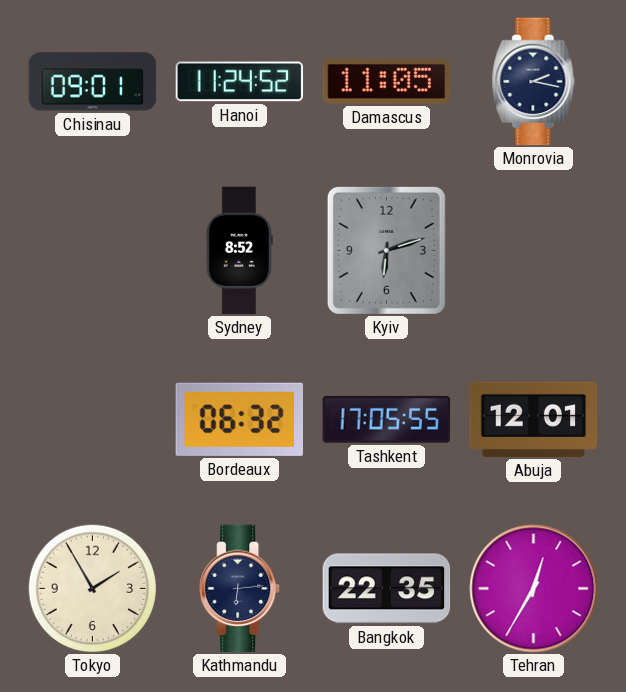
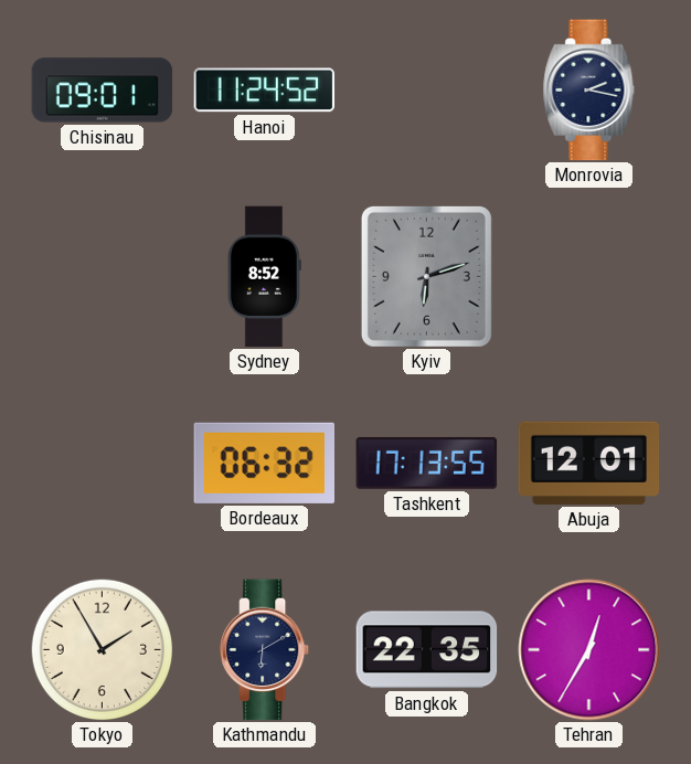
Damascus: 11:05 -> none
Tashkent: 17:05 -> 17:13
Kathmandu: 6:14 -> 6:10
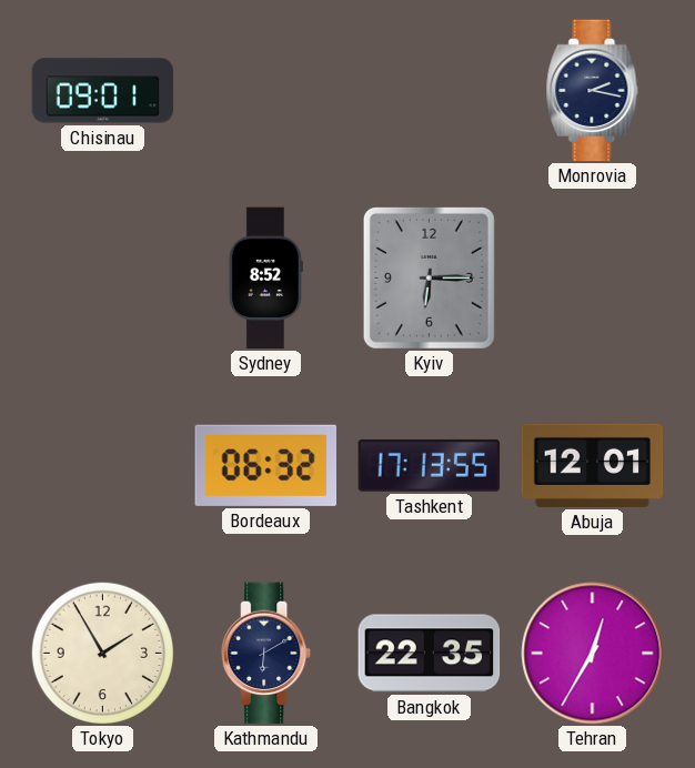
Hanoi: 11:24 -> none
Kyiv: 6:12 -> 6:15
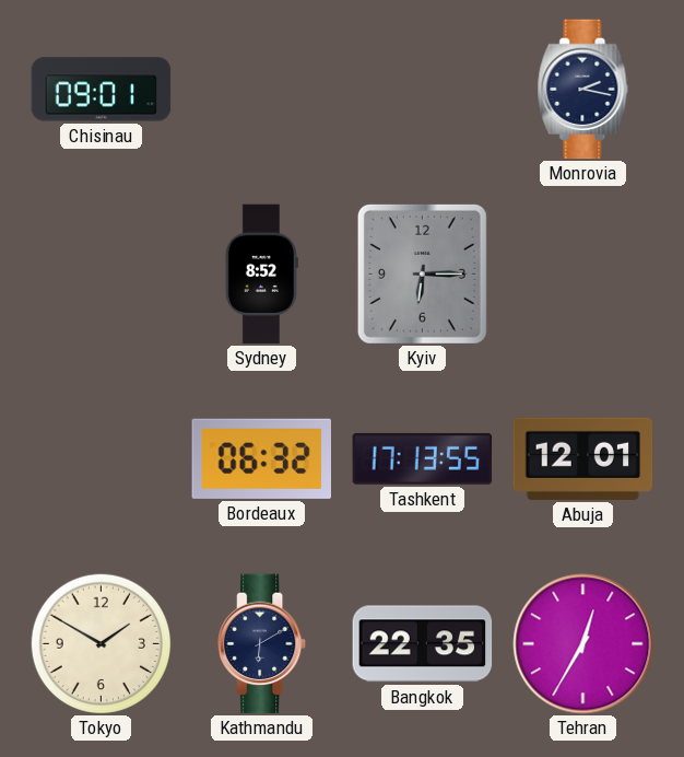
Tokyo: 1:55 -> 1:50
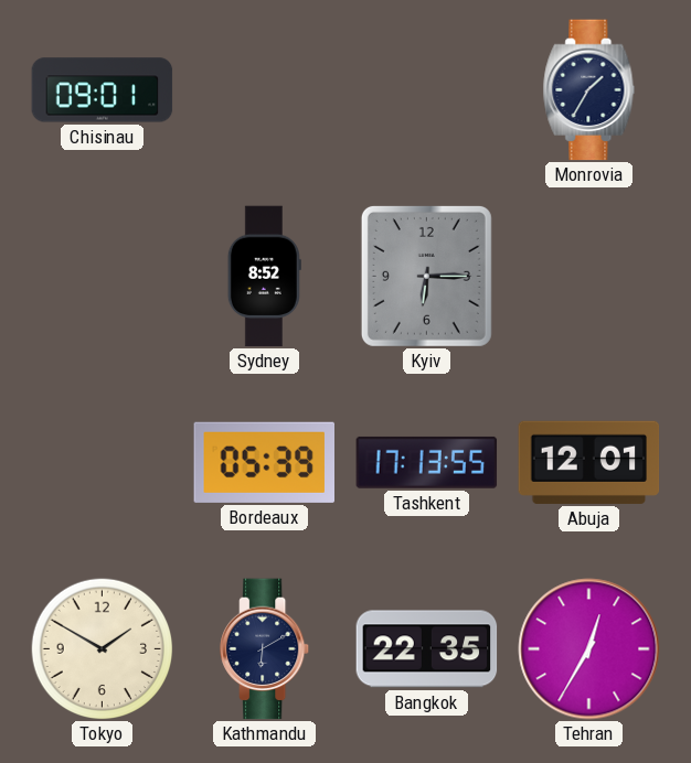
Monrovia: 2:17 -> 1:35
Bordeaux: 06:32 -> 05:39
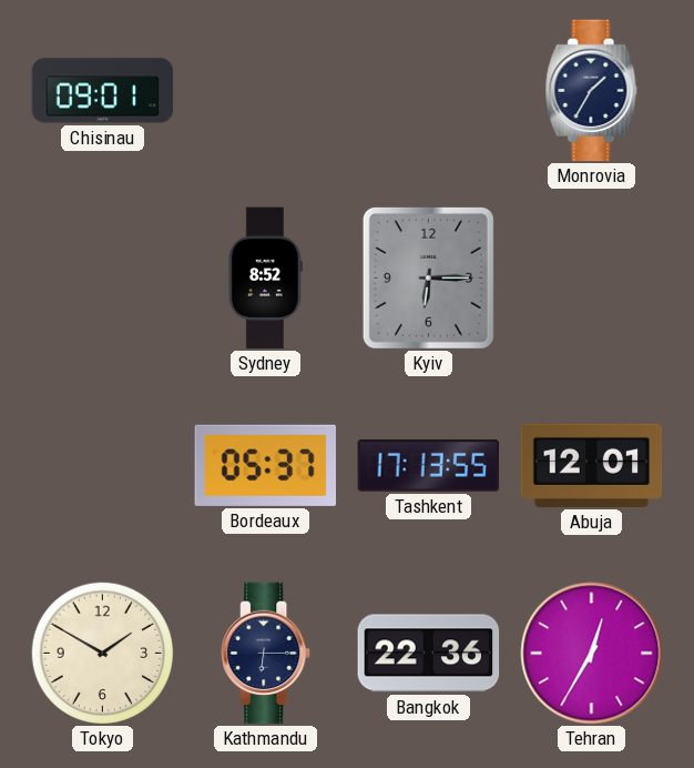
Bordeaux: 05:39 -> 05:37
Kathmandu: 6:10 -> 6:15
Bangkok: 22:35 -> 22:36
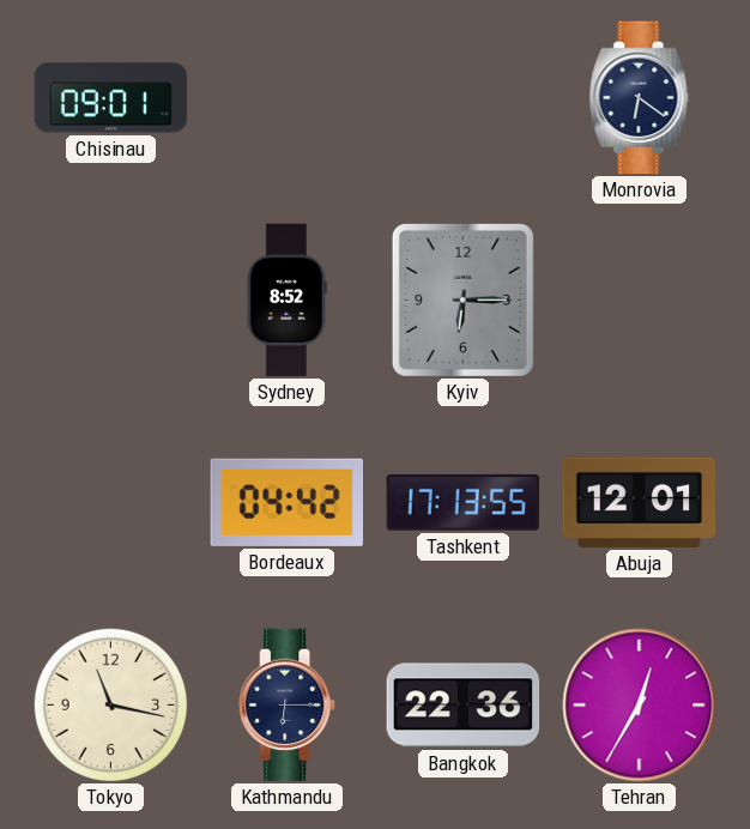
Monrovia: 1:35 -> 6:21
Bordeaux: 05:37 -> 04:42
Tokyo: 1:50 -> 11:17
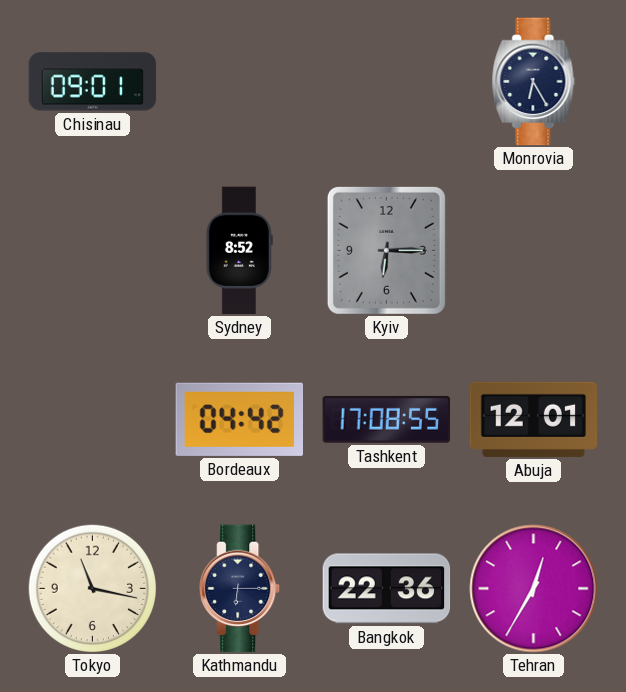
Monrovia: 6:21 -> 6:25
Tashkent: 17:13 -> 17:08
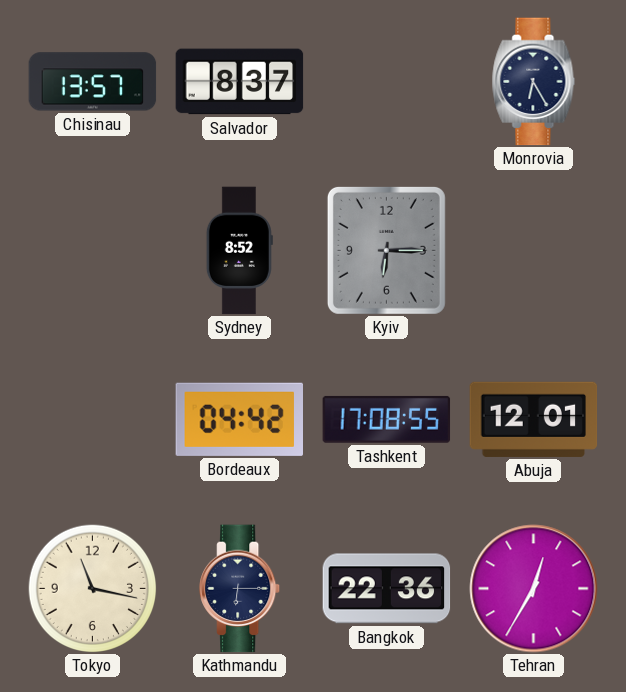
Chisinau: 09:01 -> 13:57
Salvador: none -> 8:37
